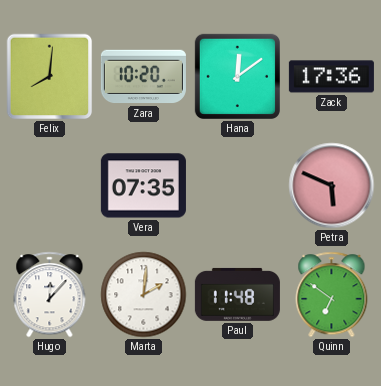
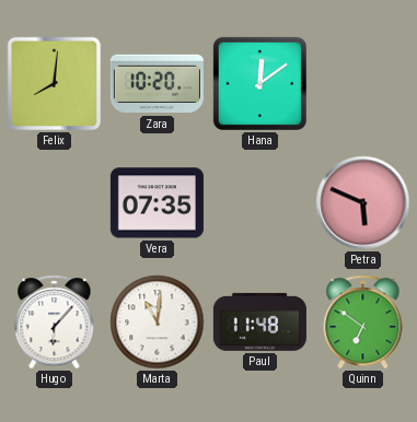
Zack: 17:36 -> none
Hugo: 12:07 -> 6:07
Marta: 2:01 -> 11:01
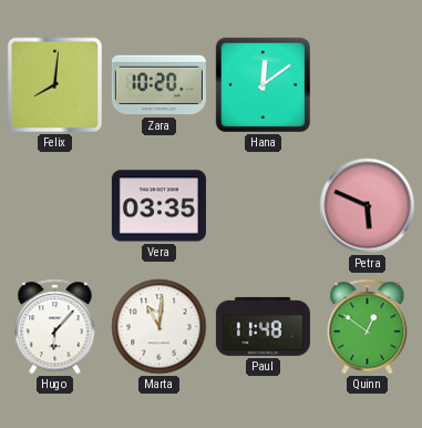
Vera: 07:35 -> 03:35
Quinn: 6:51 -> 12:51
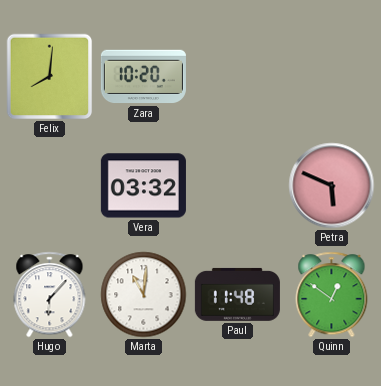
Hana: 12:09 -> none
Vera: 03:35 -> 03:32
